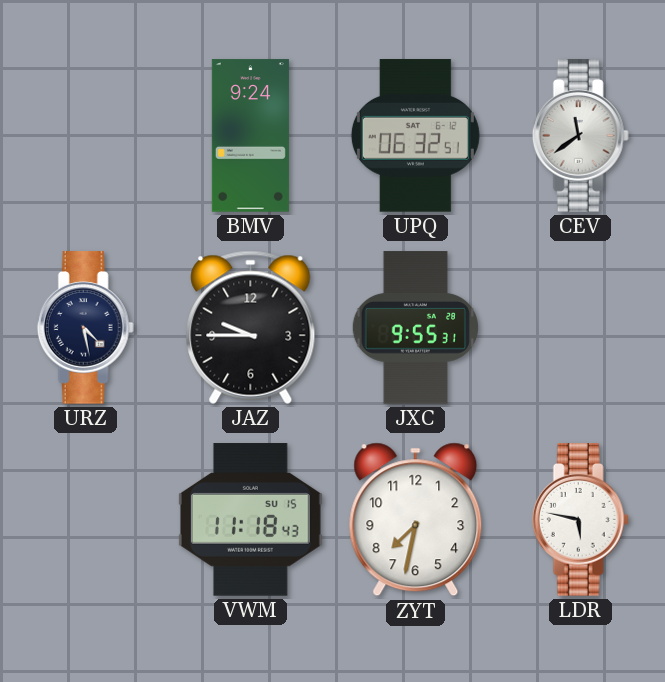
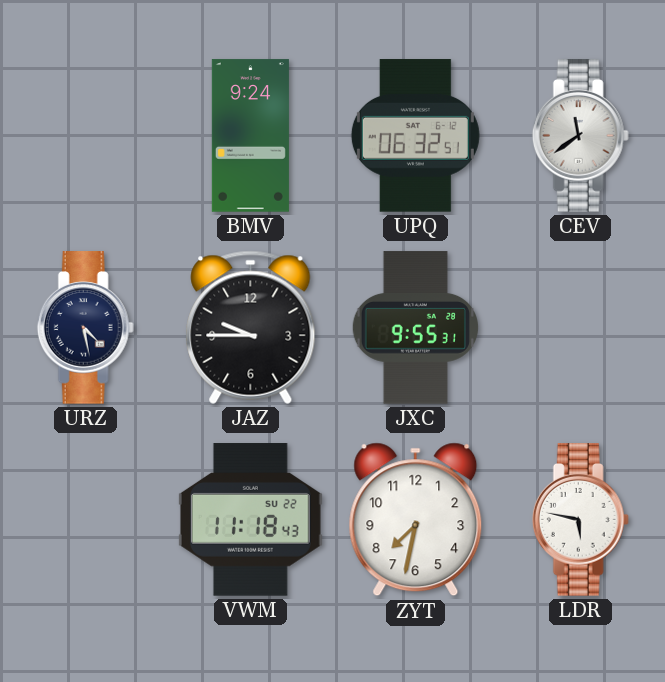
VWM date: SU 15 -> SU 22
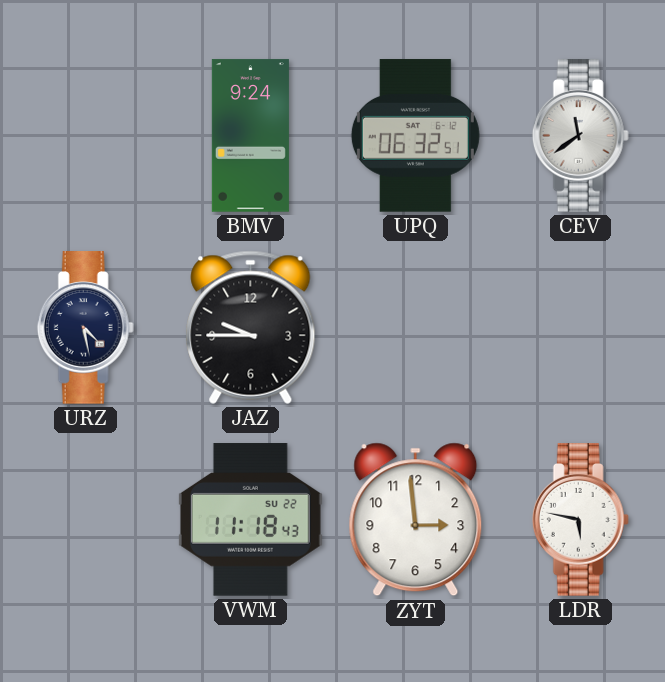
JXC: 9:55 -> none
ZYT: 7:32 -> 2:59
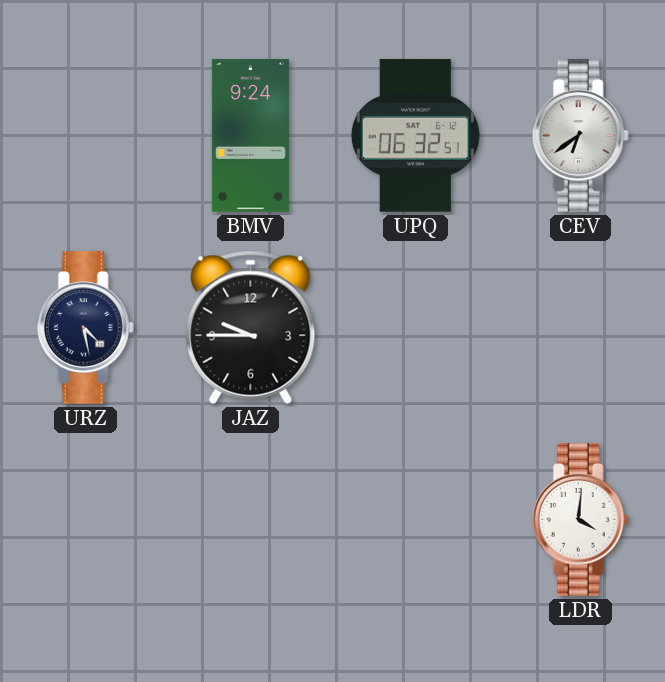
CEV: 11:39 -> 6:39
VWM: 11:18 -> none
ZYT: 2:59 -> none
LDR: 5:47 -> 4:01
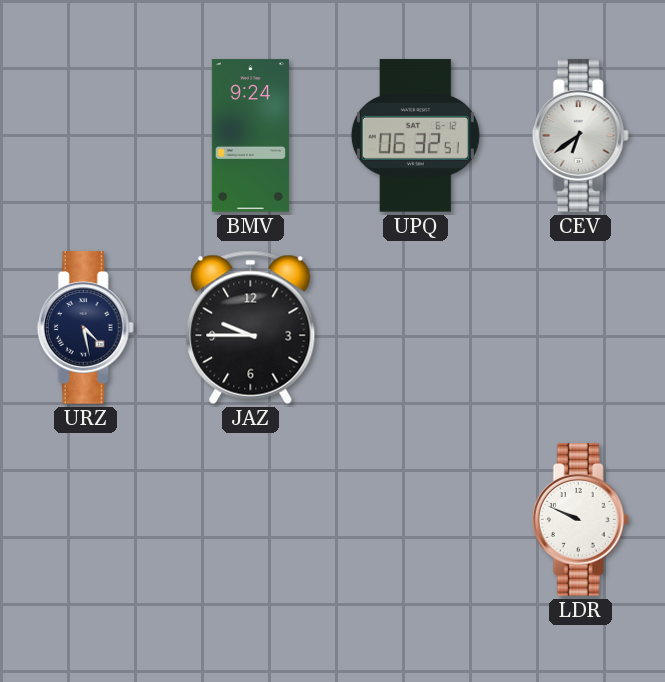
LDR: 4:01 -> 9:49
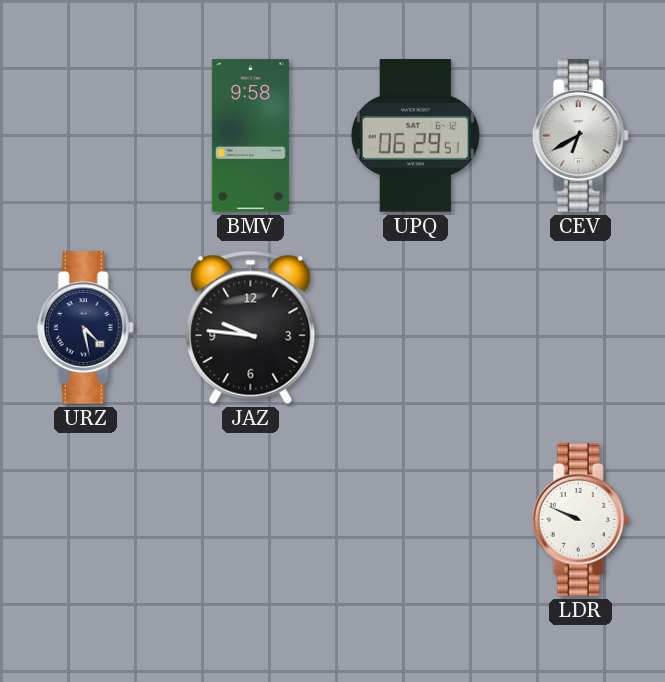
BMV: 9:24 -> 9:58
UPQ: 06:32 -> 06:29
CEV: 6:39 -> 6:40
JAZ: 9:45 -> 9:46
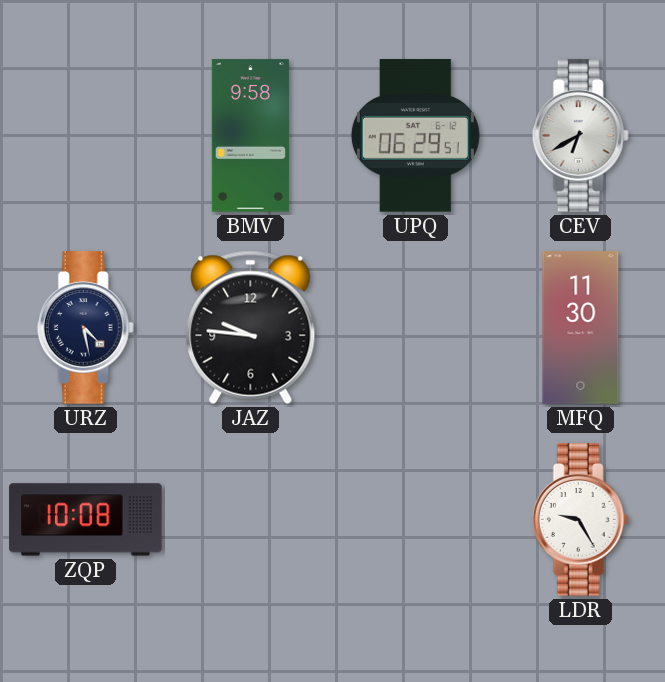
MFQ: none -> 11:30
ZQP: none -> 10:08
LDR: 9:49 -> 9:25
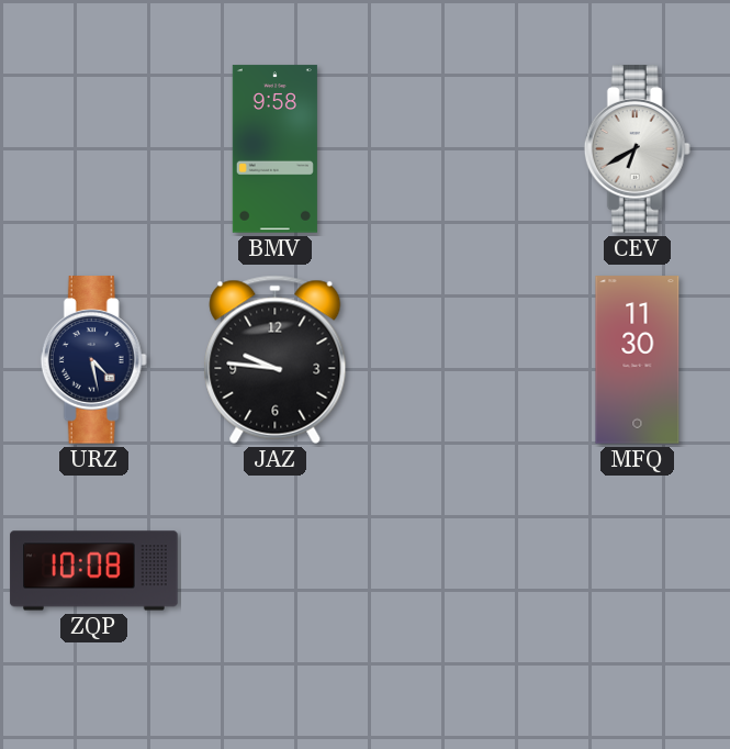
UPQ: 06:29 -> none
LDR: 9:25 -> none
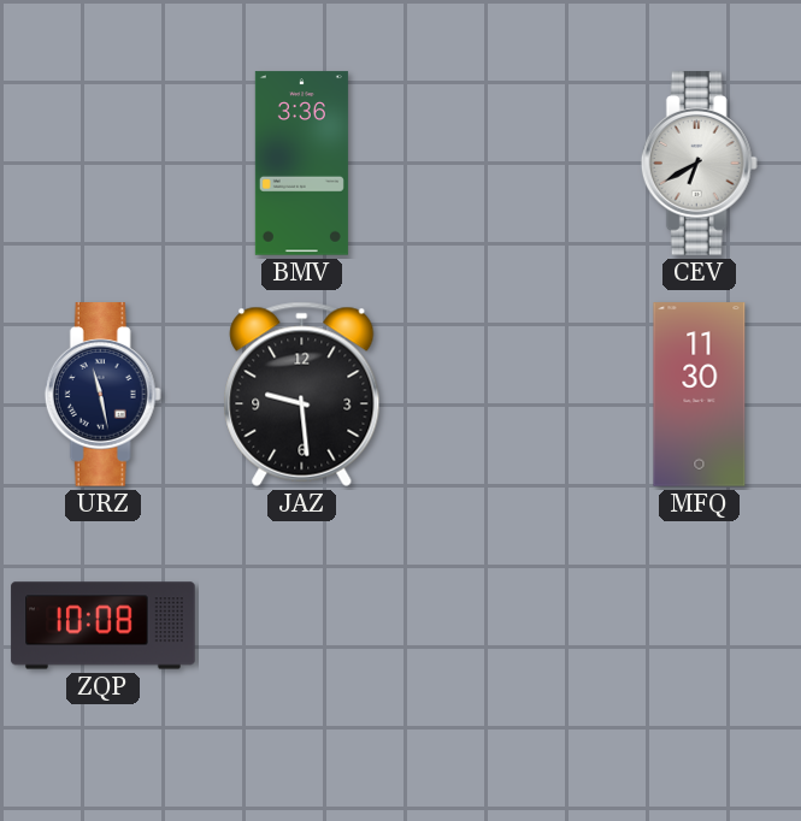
BMV: 9:58 -> 3:36
URZ: 4:28 -> 11:28
JAZ: 9:46 -> 9:29
